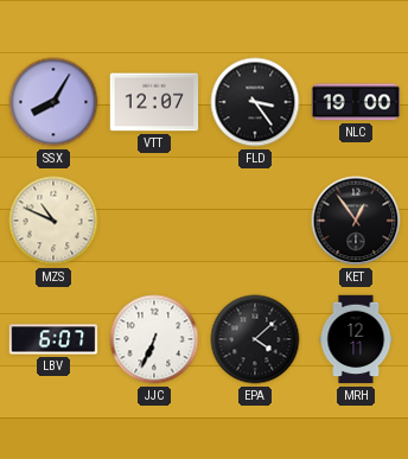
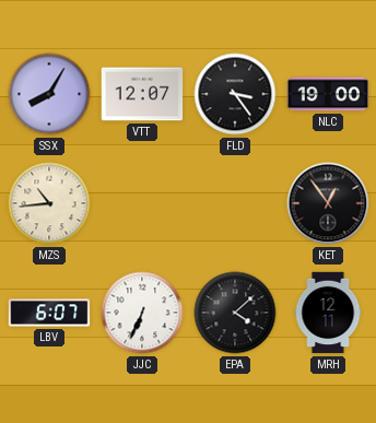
MZS: 10:49 -> 10:44
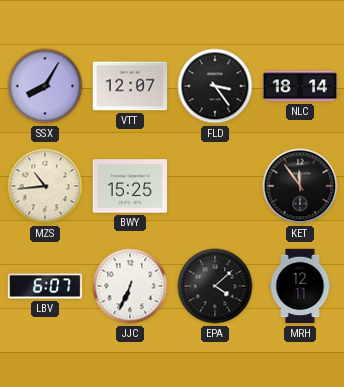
NLC: 19:00 -> 18:14
BWY: none -> 15:25
KET: 12:54 -> 11:54
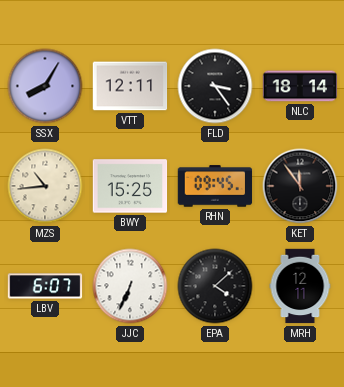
VTT: 12:07 -> 12:11
RHN: none -> 09:45
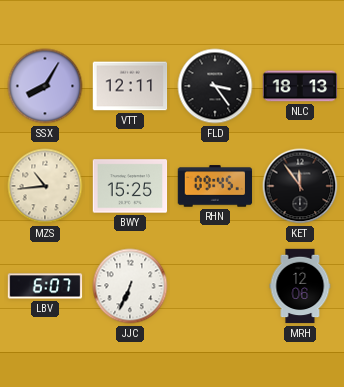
NLC: 18:14 -> 18:13
EPA: 4:08 -> none
MRH: 12:11 -> 12:06
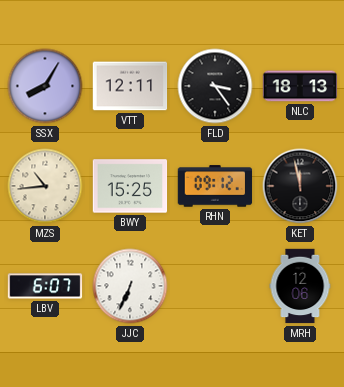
RHN: 09:45 -> 09:12
KET: 11:54 -> 11:58
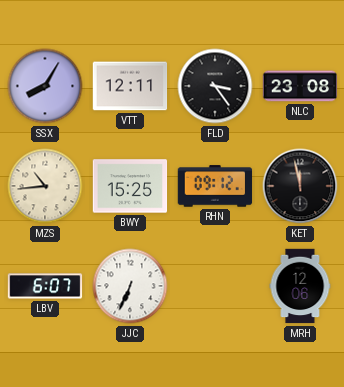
NLC: 18:13 -> 23:08
